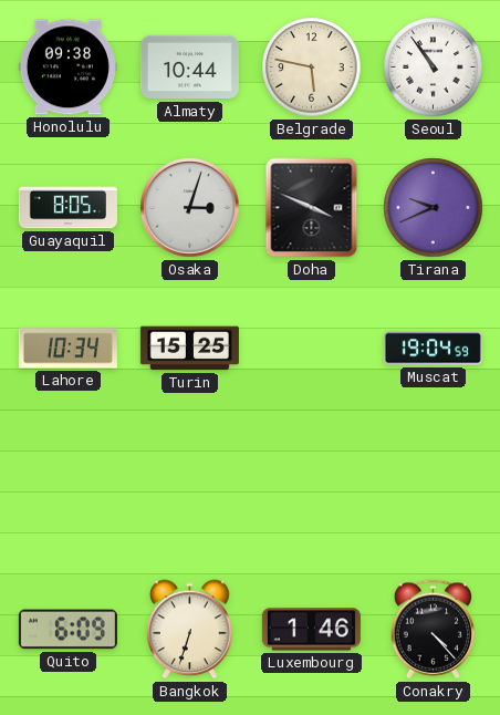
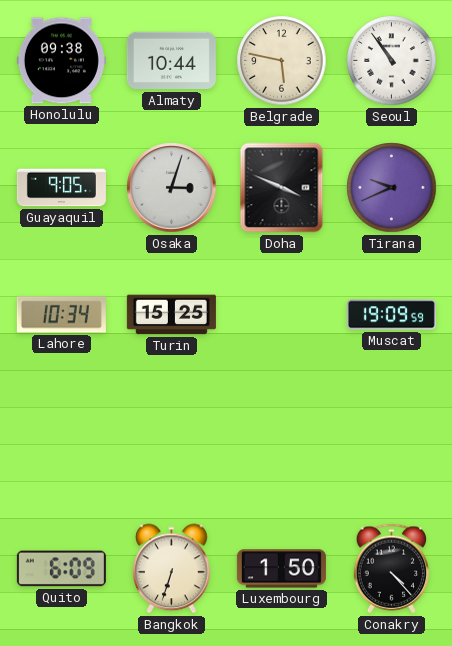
Guayaquil: 8:05 -> 9:05
Muscat: 19:04 -> 19:09
Luxembourg: 1:46 -> 1:50
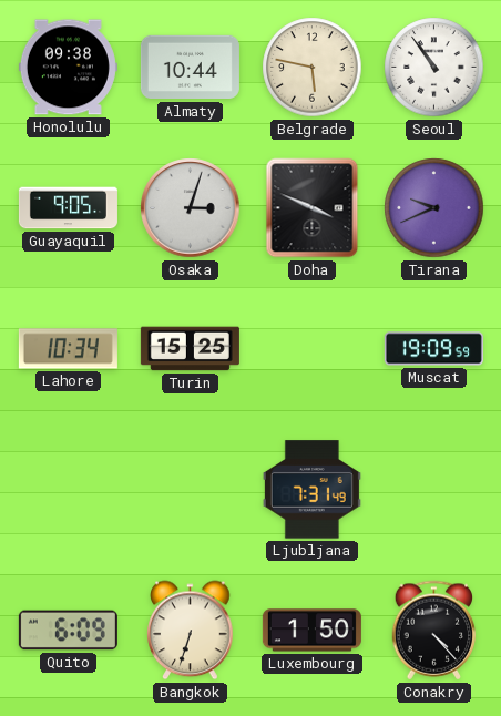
Ljubljana: none -> 7:31
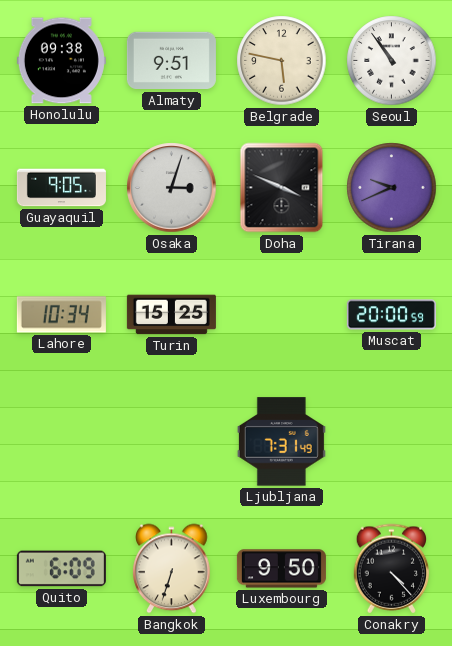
Almaty: 10:44 -> 9:51
Muscat: 19:09 -> 20:00
Luxembourg: 1:50 -> 9:50
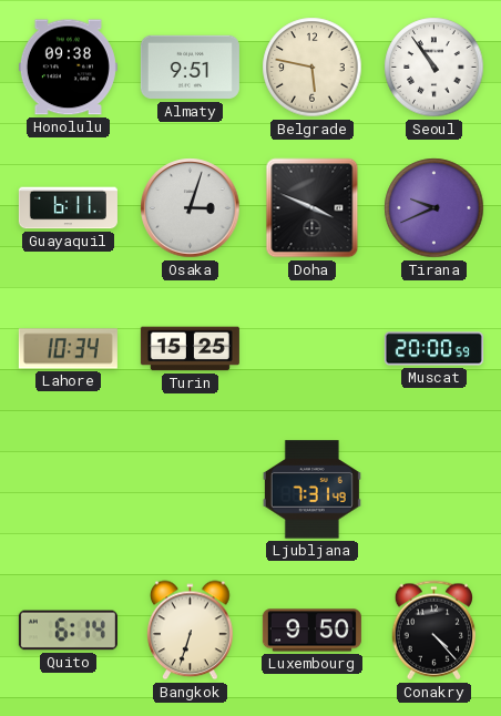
Guayaquil: 9:05 -> 6:11
Quito: 6:09 -> 6:14
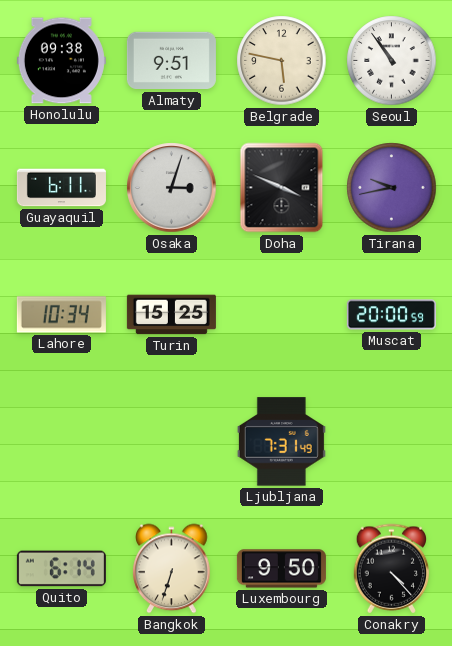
Tirana: 9:41 -> 9:43
